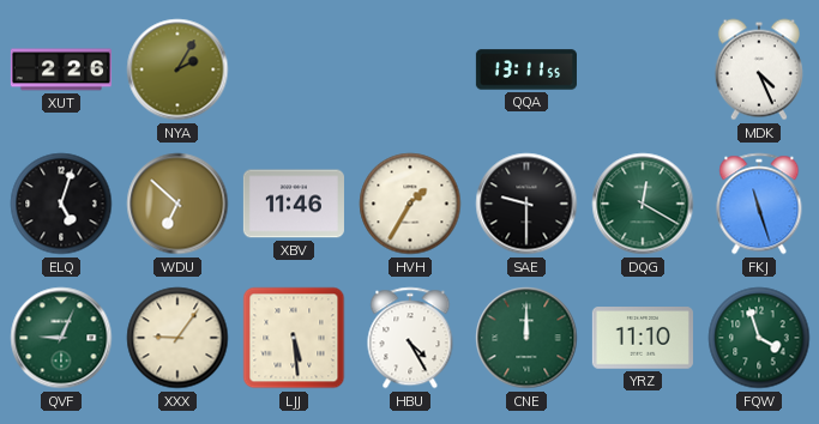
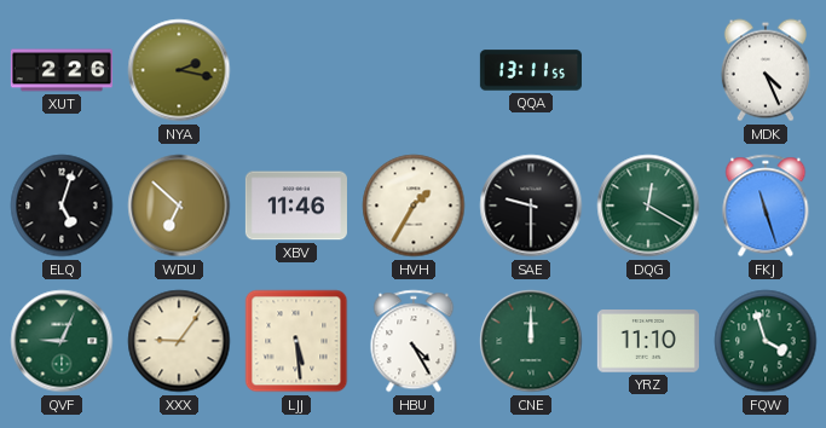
NYA: 2:05 -> 2:17
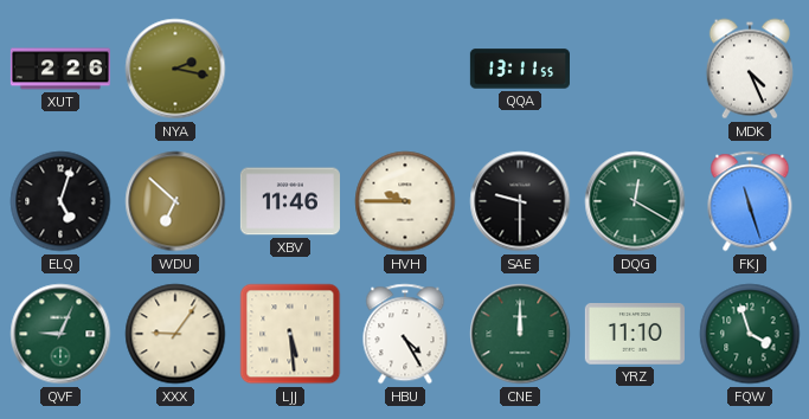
HVH: 1:35 -> 9:45
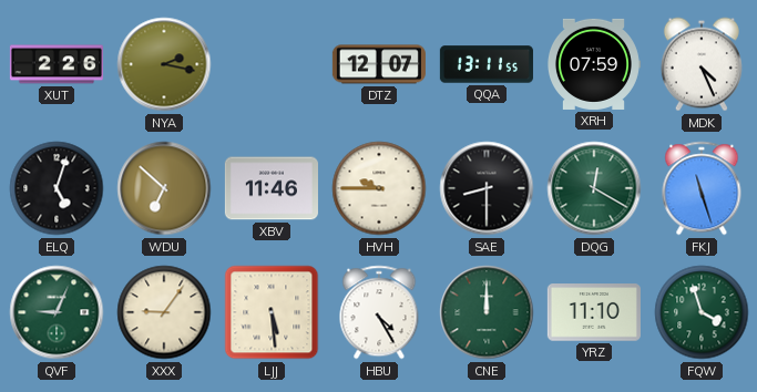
DTZ: none -> 12:07
XRH: none -> 07:59
SAE: 9:30 -> 8:30
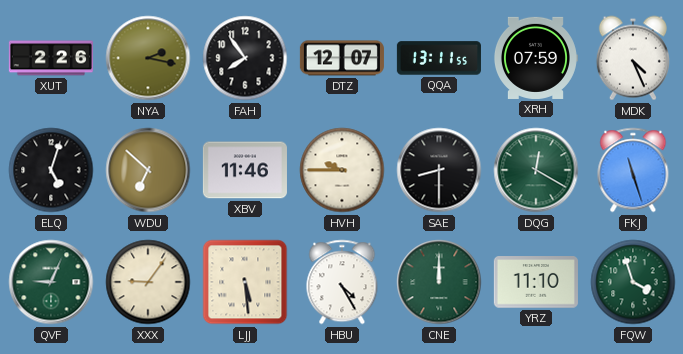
FAH: none -> 7:54
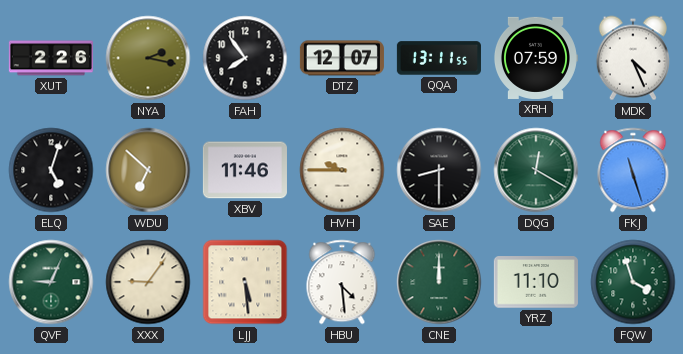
HBU: 4:25 -> 4:29
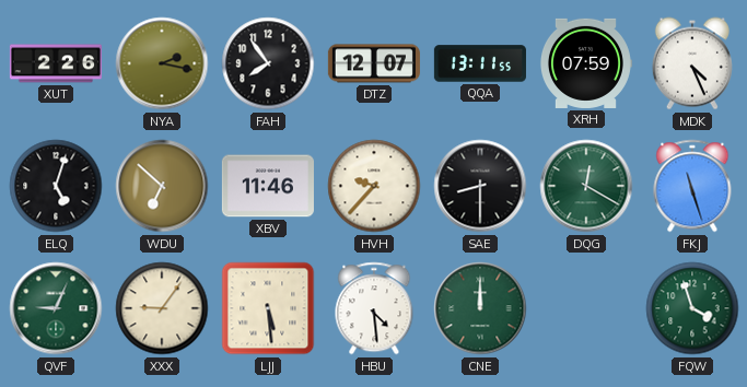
HVH: 9:45 -> 9:37
YRZ: 11:10 -> none
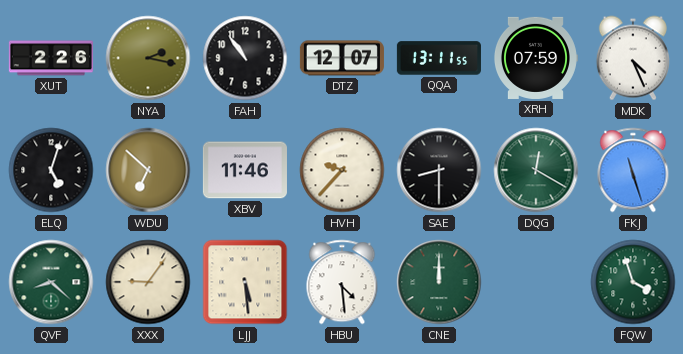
FAH: 7:54 -> 10:54
QVF: 9:04 -> 8:22
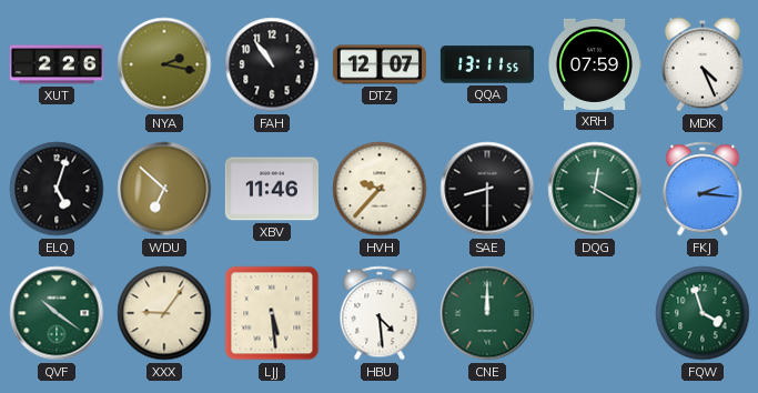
FKJ: 11:27 -> 2:16
QVF: 8:22 -> 10:21
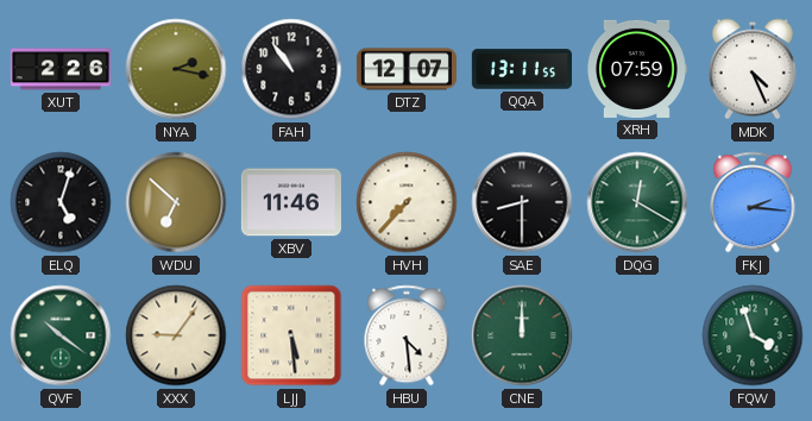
HVH: 9:37 -> 7:37
